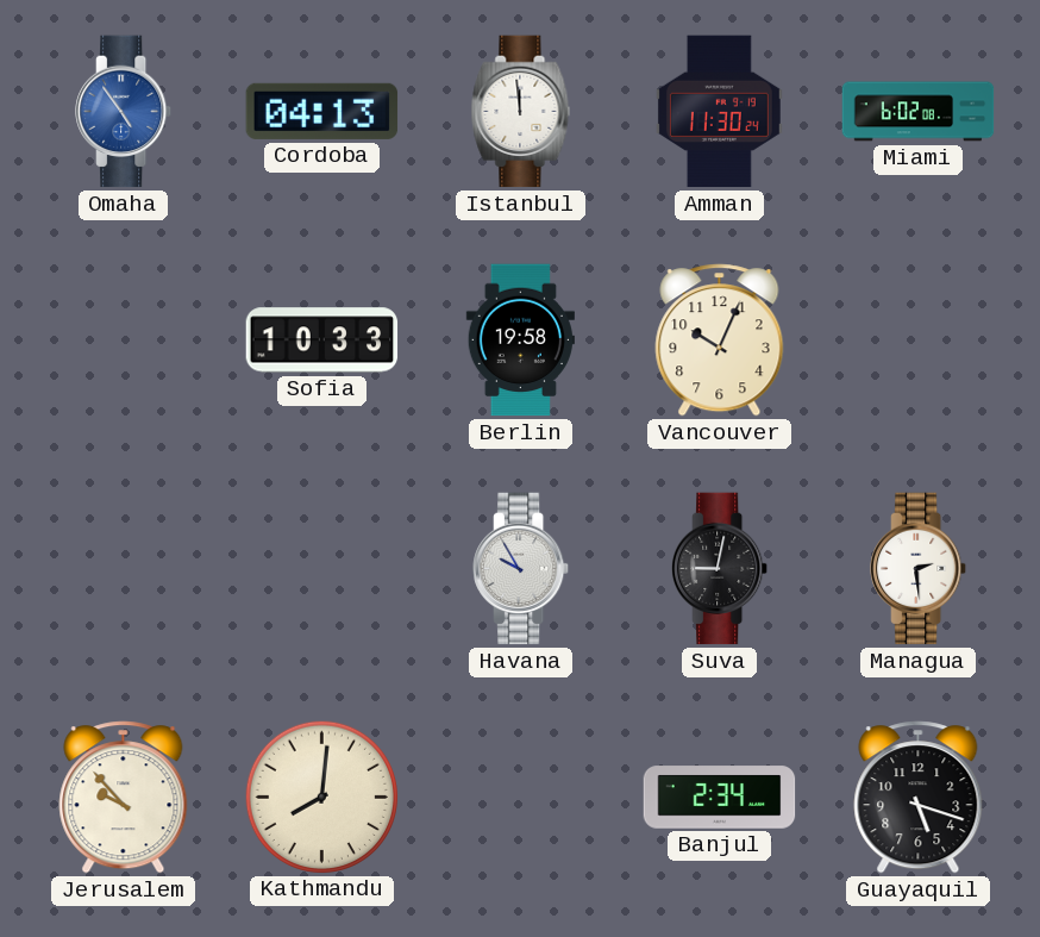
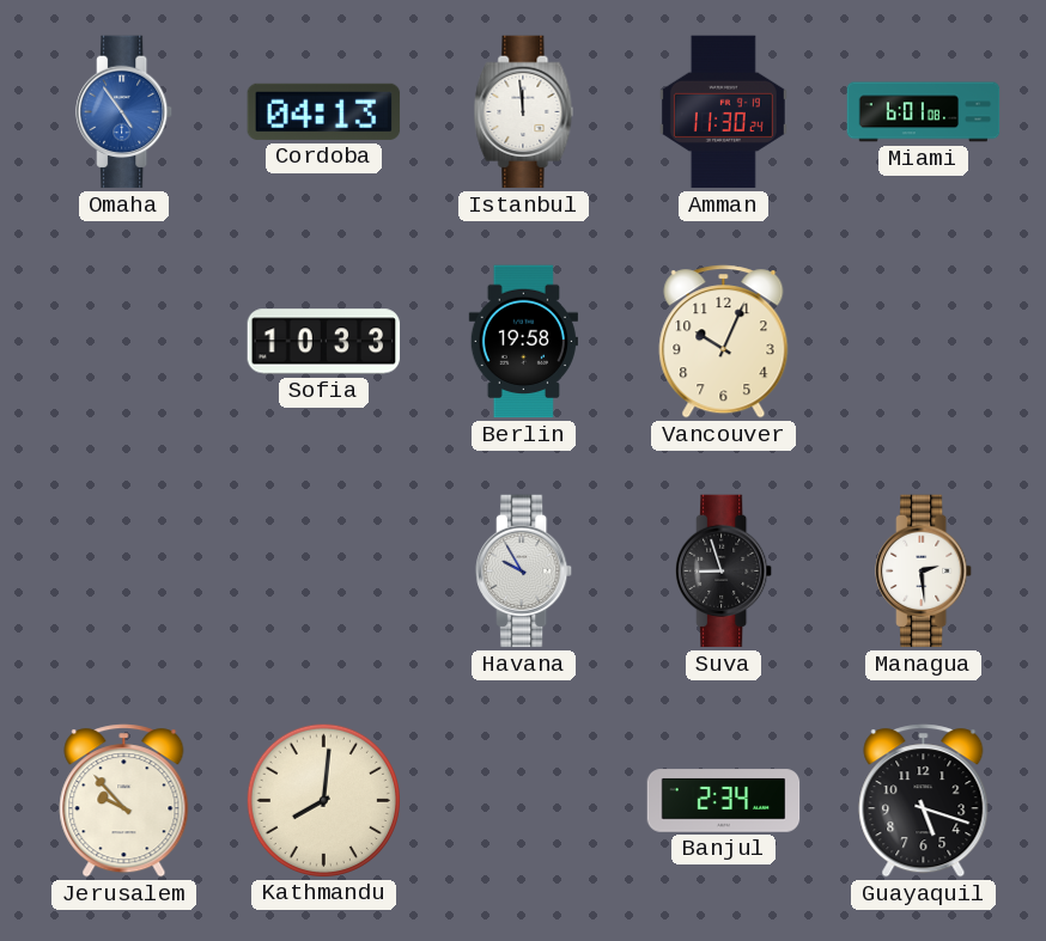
Miami: 6:02 -> 6:01
Suva: 9:02 -> 8:57
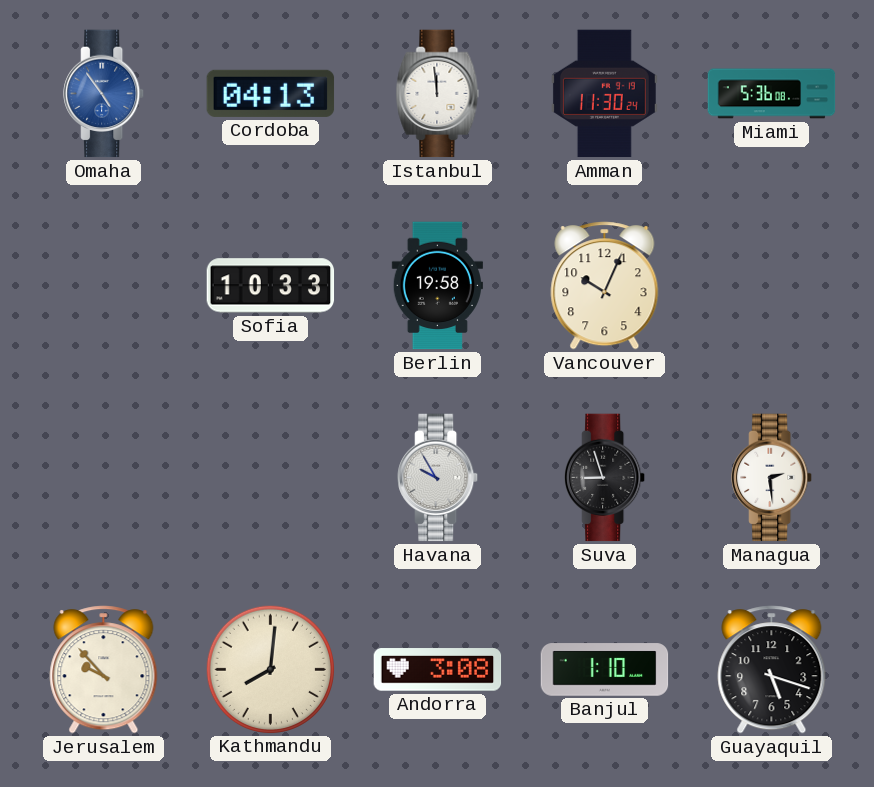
Miami: 6:01 -> 5:36
Andorra: none -> 3:08
Banjul: 2:34 -> 1:10
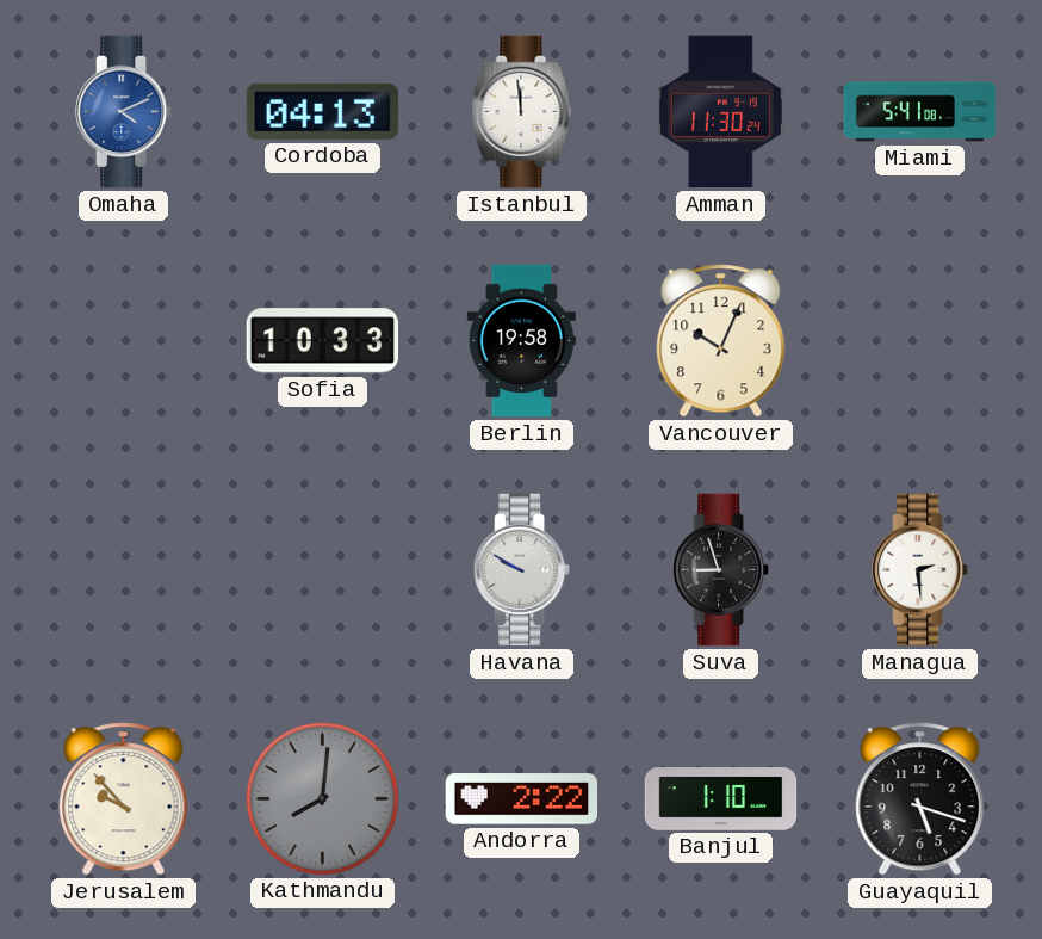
Omaha: 4:54 -> 4:11
Miami: 5:36 -> 5:41
Havana: 9:55 -> 9:50
Kathmandu dial: cream -> grey
Andorra: 3:08 -> 2:22
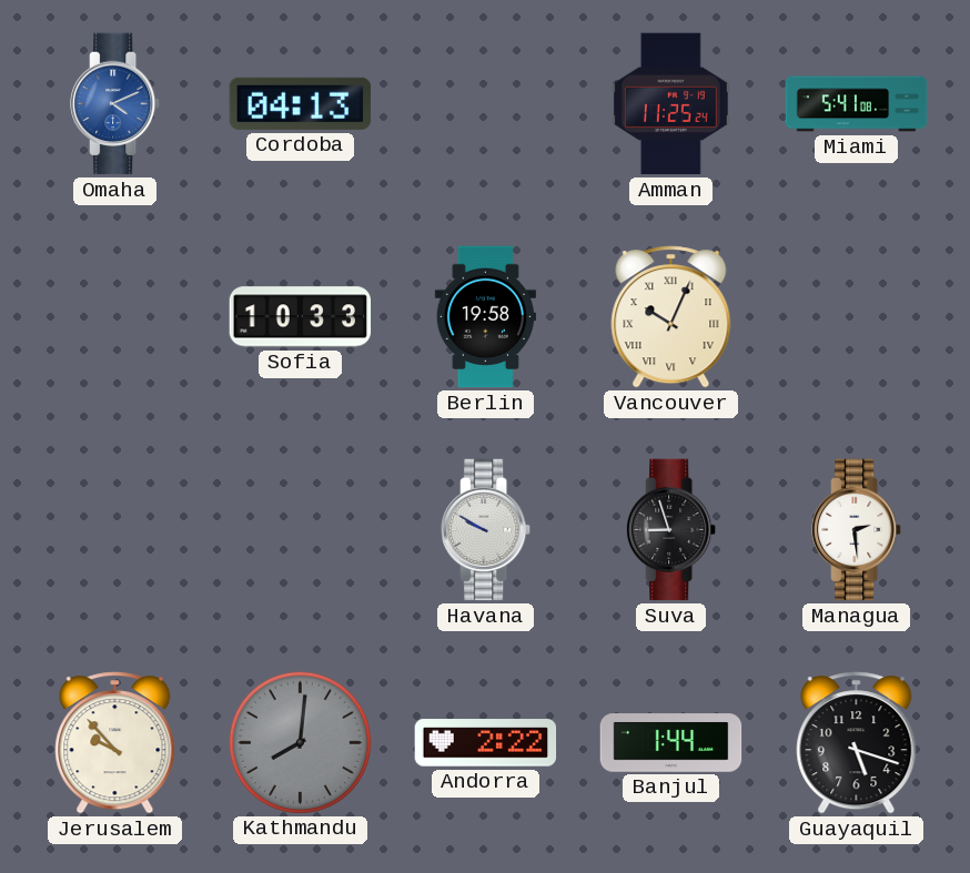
Istanbul: 11:59 -> none
Amman: 11:30 -> 11:25
Vancouver numerals: Arabic -> Roman
Banjul: 1:10 -> 1:44
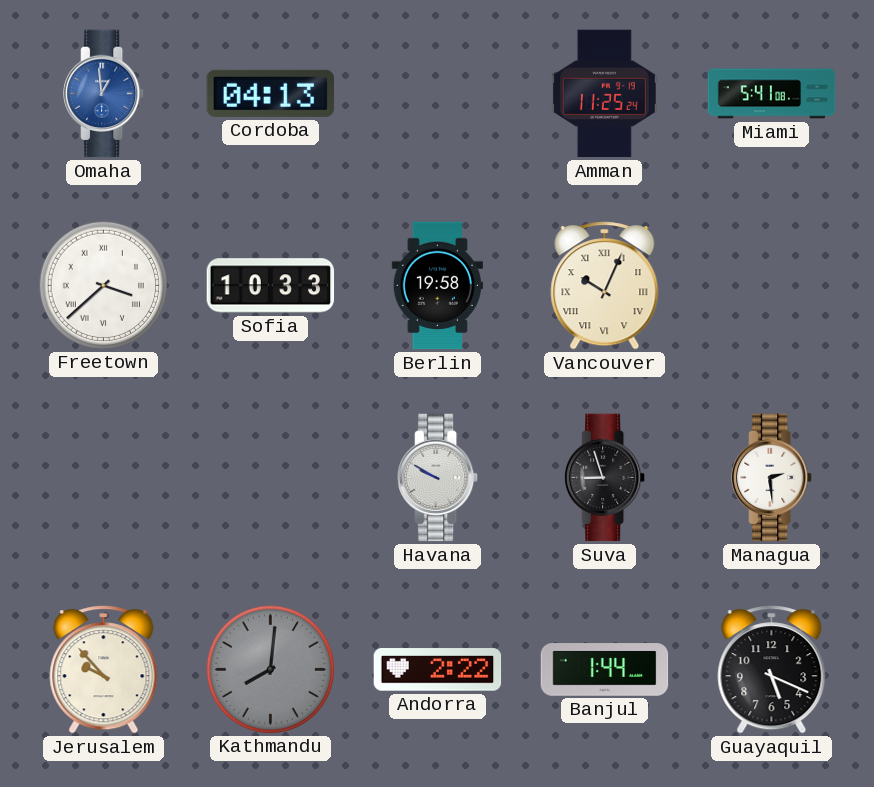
Omaha: 4:11 -> 12:59
Freetown: none -> 3:38
Guayaquil: 5:18 -> 5:19
